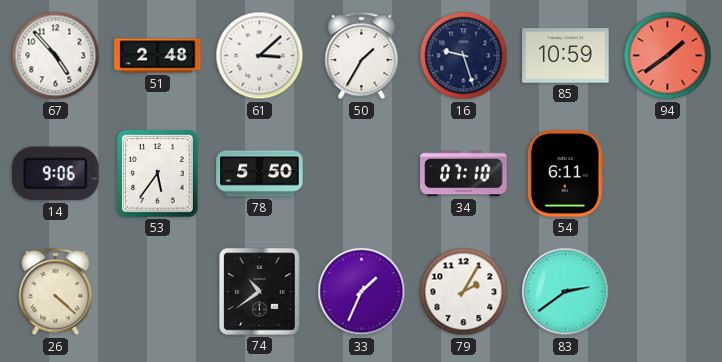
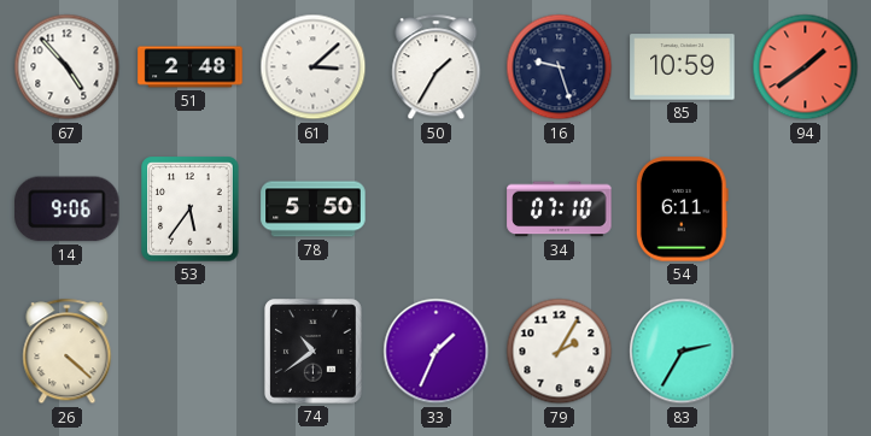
83: 2:39 -> 2:35
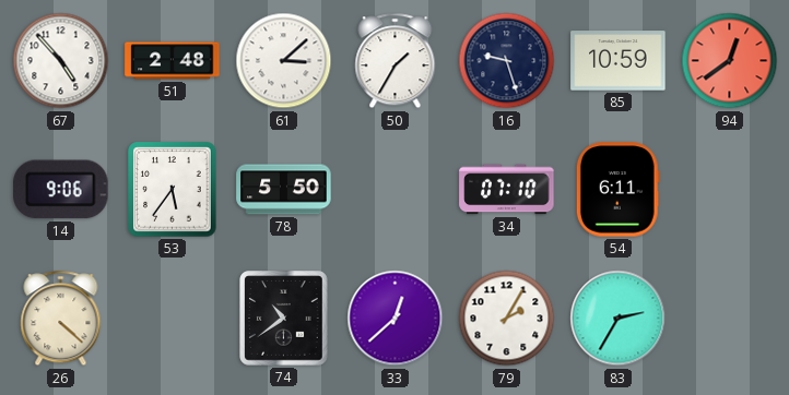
94: 1:39 -> 12:39
33: 1:34 -> 12:38
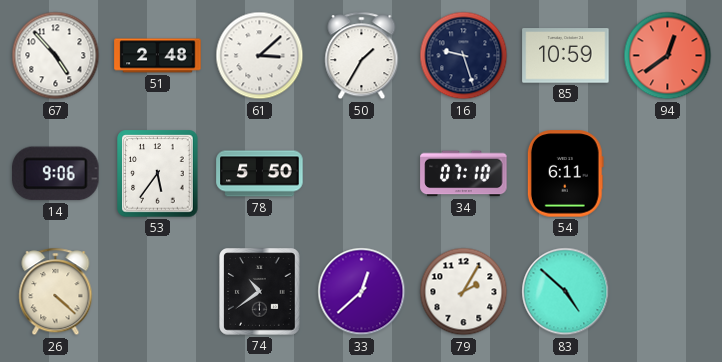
83: 2:35 -> 4:52
